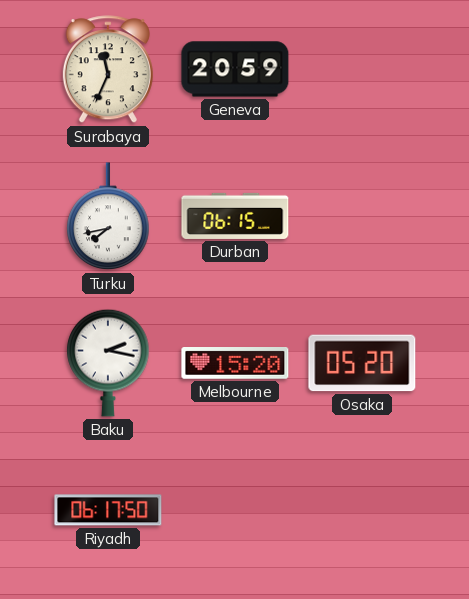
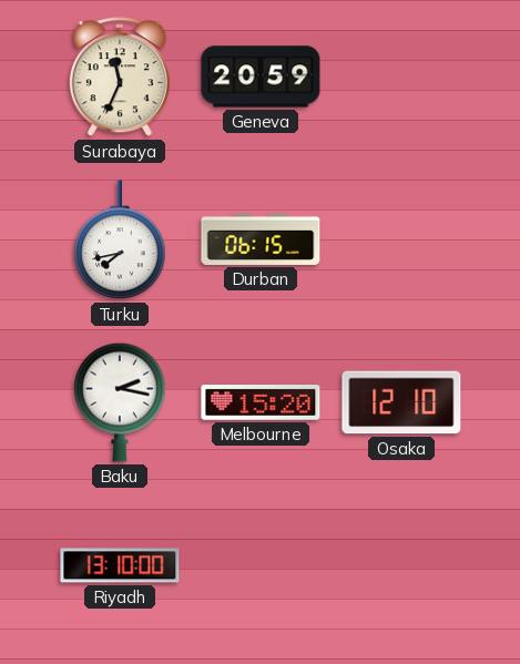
Osaka: 05:20 -> 12:10
Riyadh: 06:17 -> 13:10
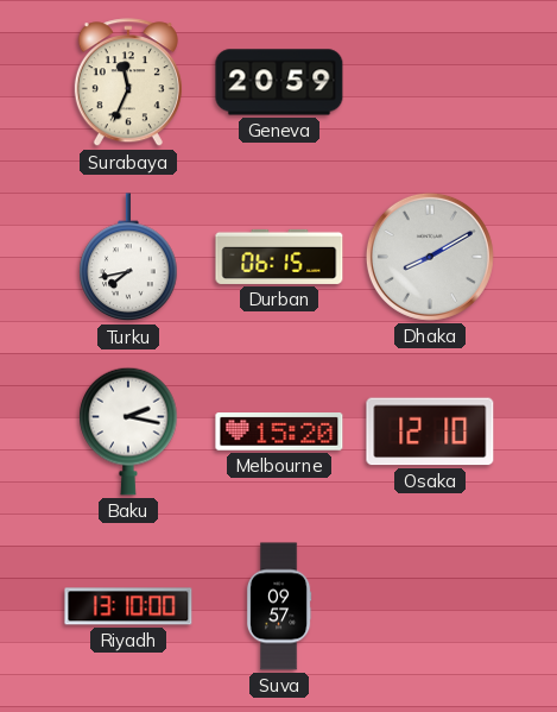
Dhaka: none -> 8:10
Suva: none -> 09:57
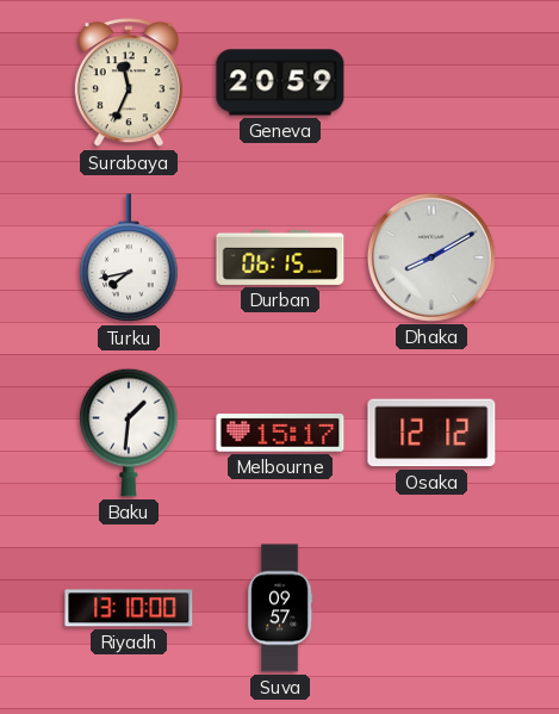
Baku: 2:17 -> 1:31
Melbourne: 15:20 -> 15:17
Osaka: 12:10 -> 12:12
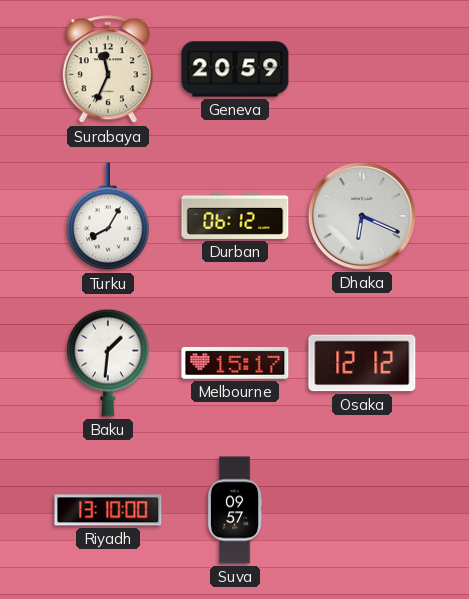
Turku: 7:43 -> 8:05
Durban: 06:15 -> 06:12
Dhaka: 8:10 -> 6:19
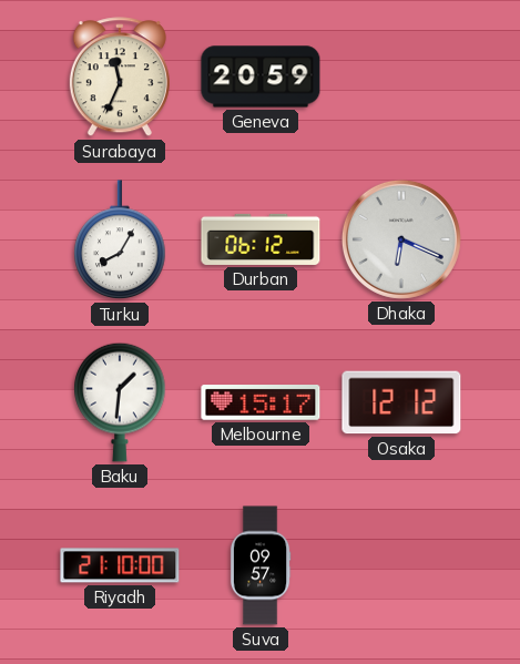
Riyadh: 13:10 -> 21:10
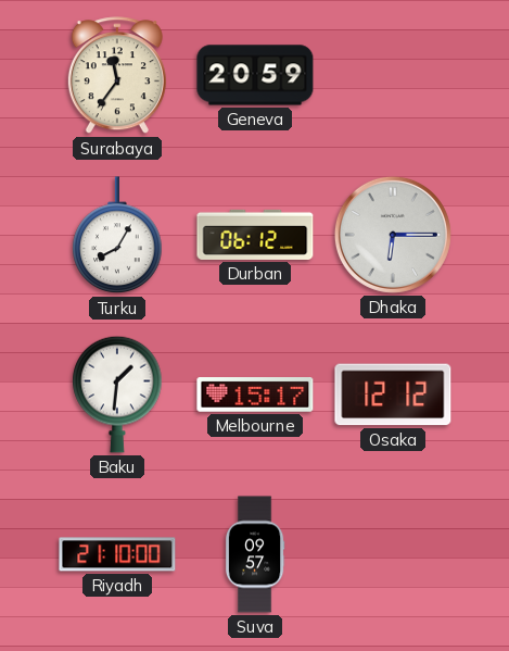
Surabaya: 11:34 -> 11:36
Dhaka: 6:19 -> 6:15
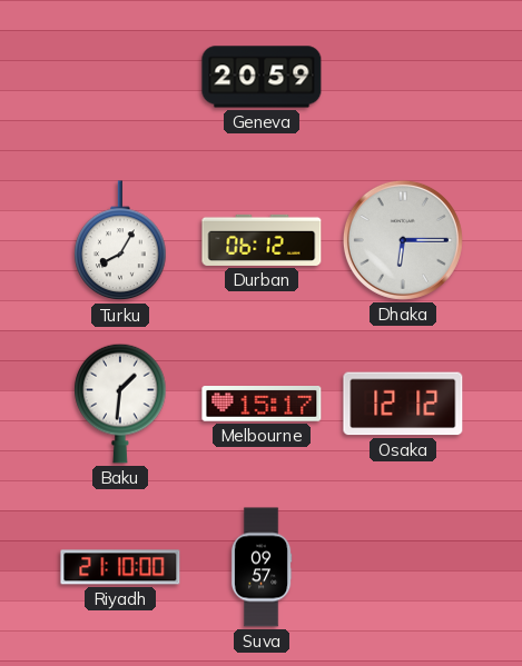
Surabaya: 11:36 -> none
